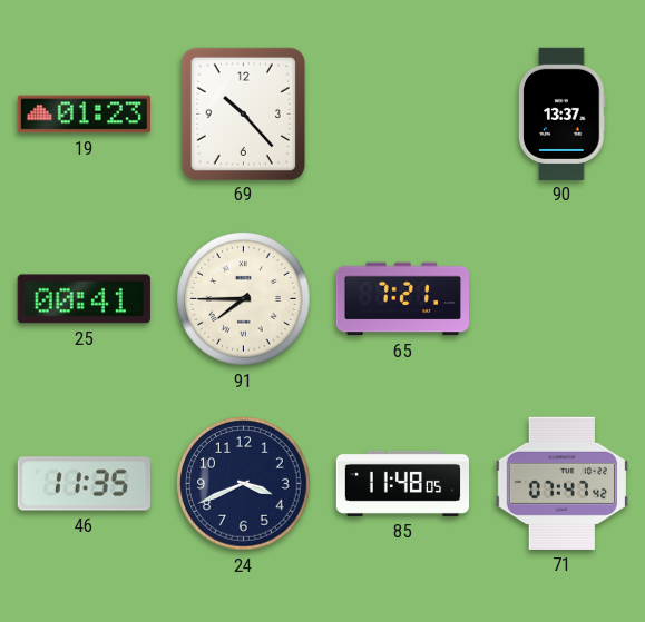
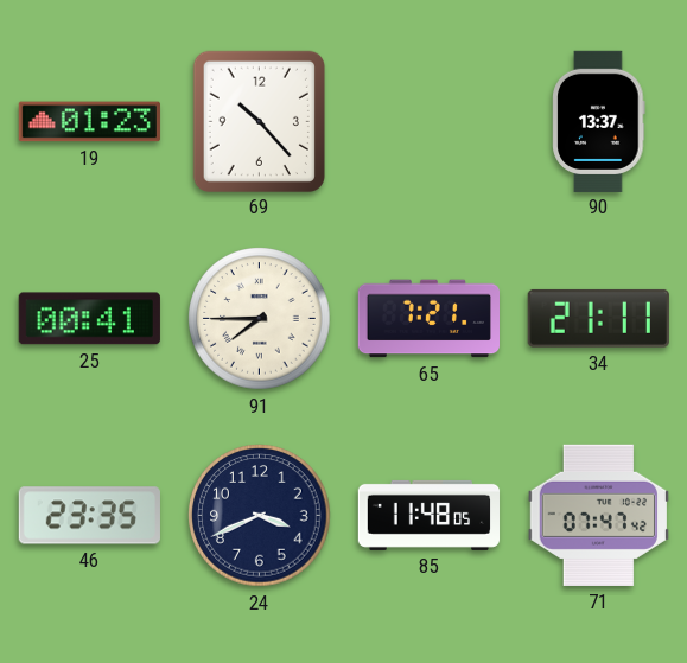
34: none -> 21:11
46: 11:35 -> 23:35
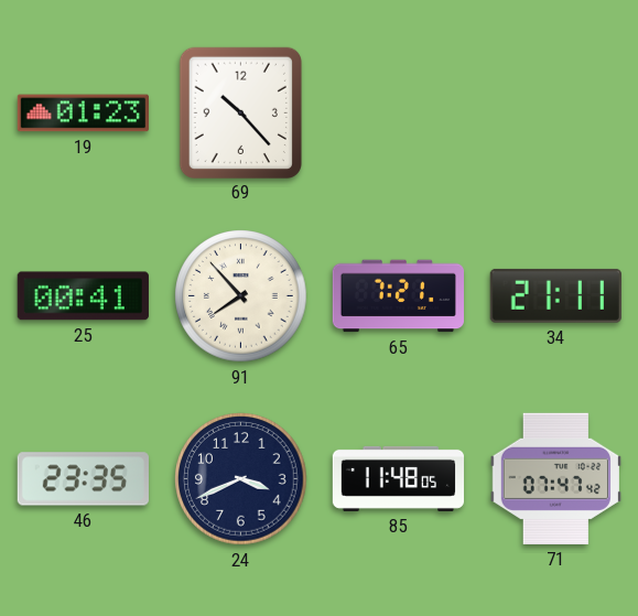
90: 13:37 -> none
91: 7:45 -> 7:53
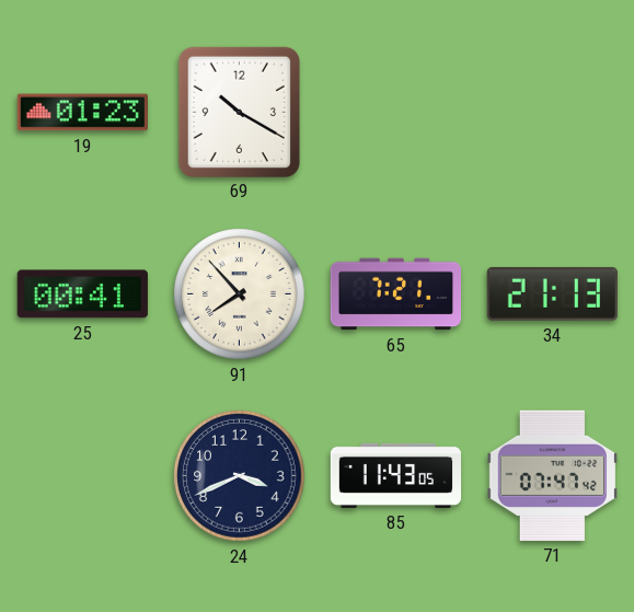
69: 10:23 -> 10:20
34: 21:11 -> 21:13
46: 23:35 -> none
85: 11:48 -> 11:43
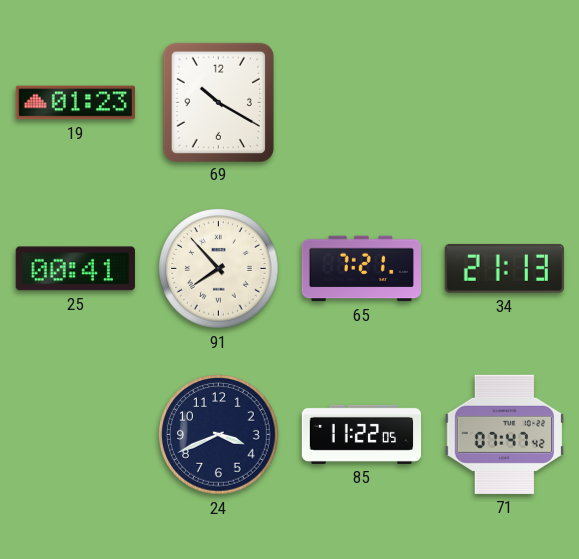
85: 11:43 -> 11:22
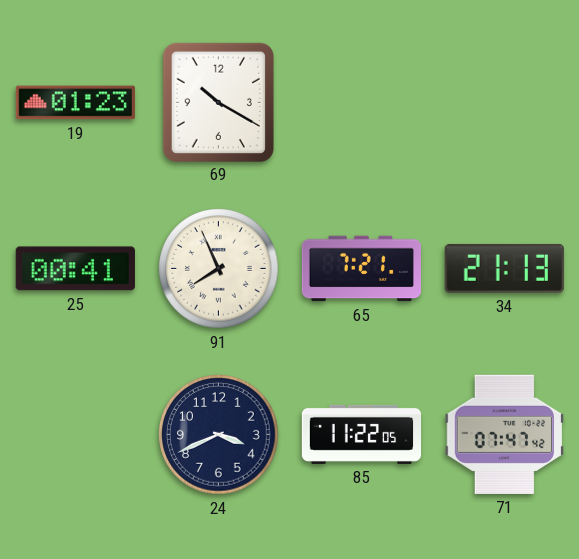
91: 7:53 -> 7:56
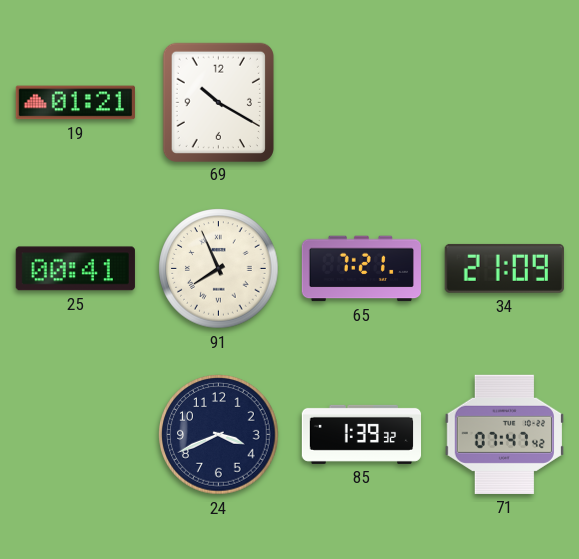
19: 01:23 -> 01:21
34: 21:13 -> 21:09
85: 11:22 -> 1:39
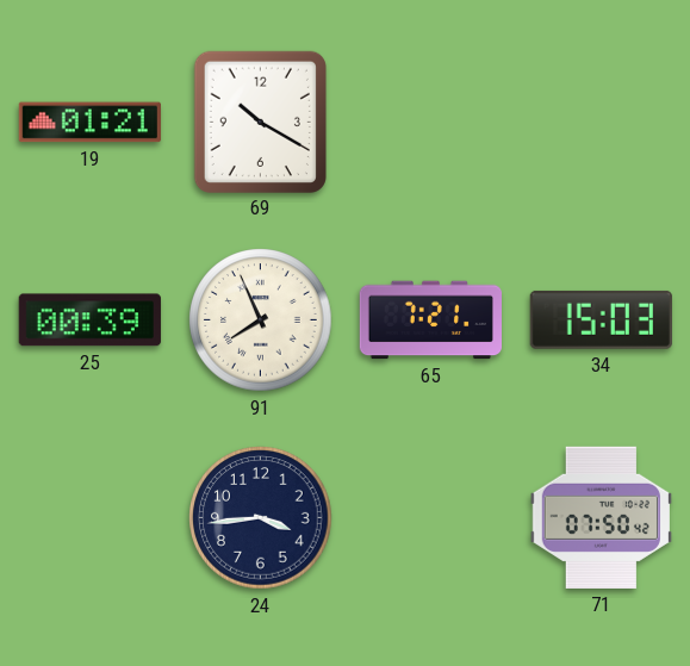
25: 00:41 -> 00:39
34: 21:09 -> 15:03
24: 3:41 -> 3:44
85: 1:39 -> none
71: 07:47 -> 07:50
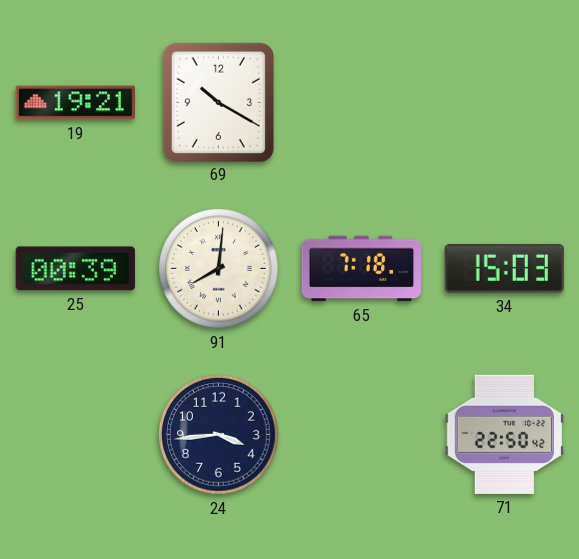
19: 01:21 -> 19:21
91: 7:56 -> 8:01
65: 7:21 -> 7:18
71: 07:50 -> 22:50
